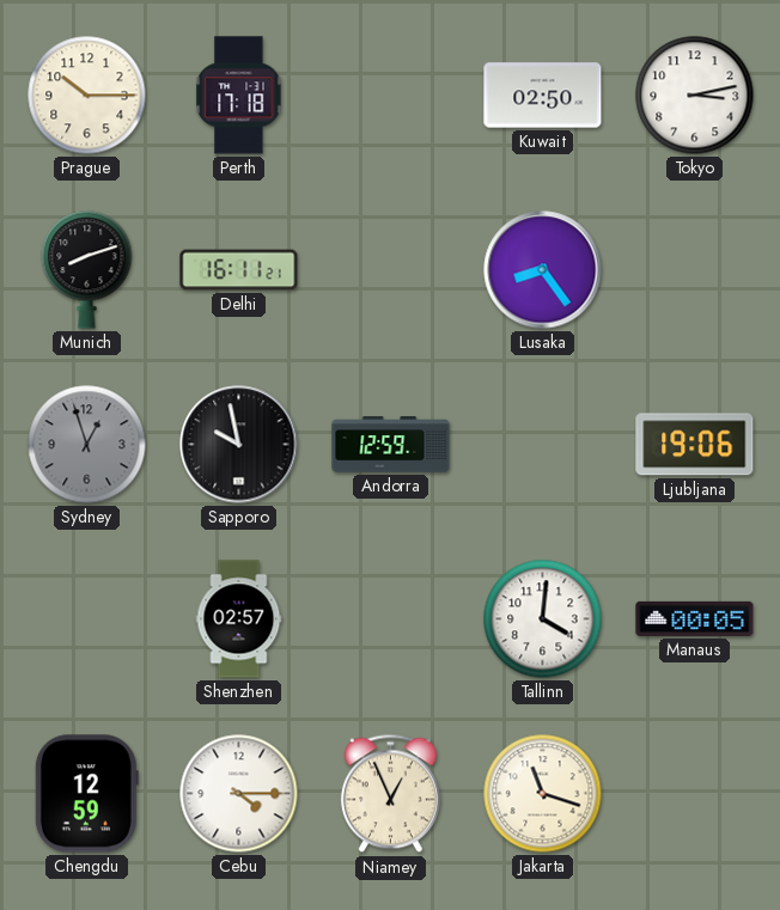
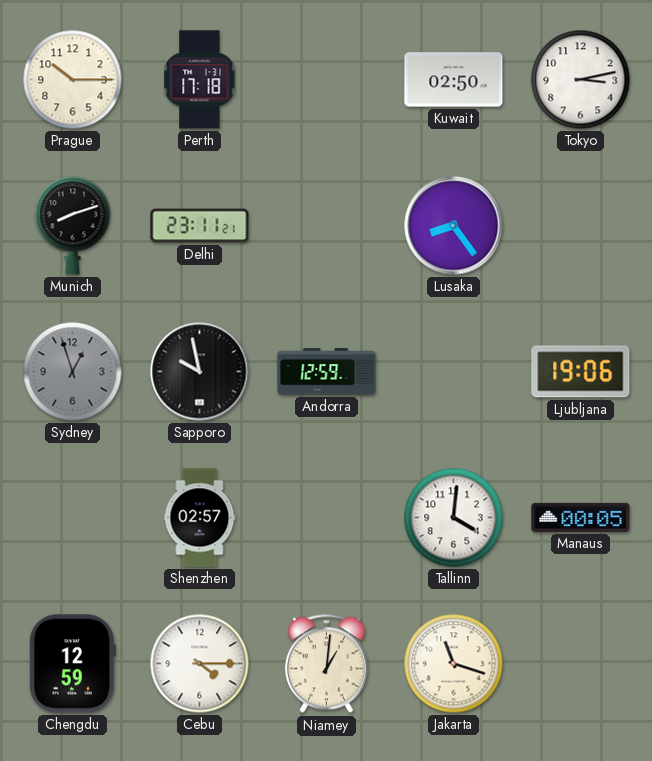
Delhi: 16:11 -> 23:11
Niamey: 12:56 -> 1:01
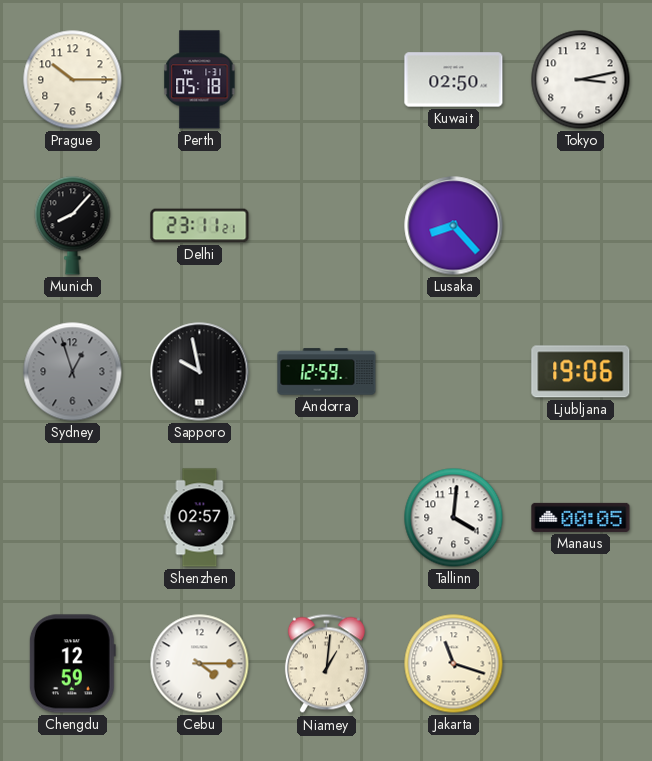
Perth: 17:18 -> 05:18
Munich: 8:12 -> 8:07
Lusaka: 8:24 -> 8:23
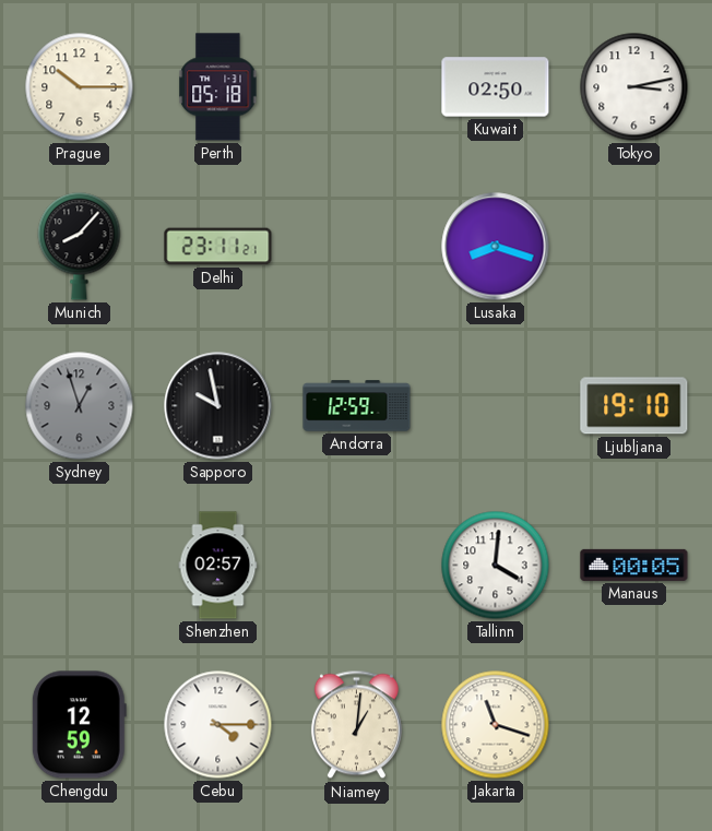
Lusaka: 8:23 -> 8:18
Ljubljana: 19:06 -> 19:10
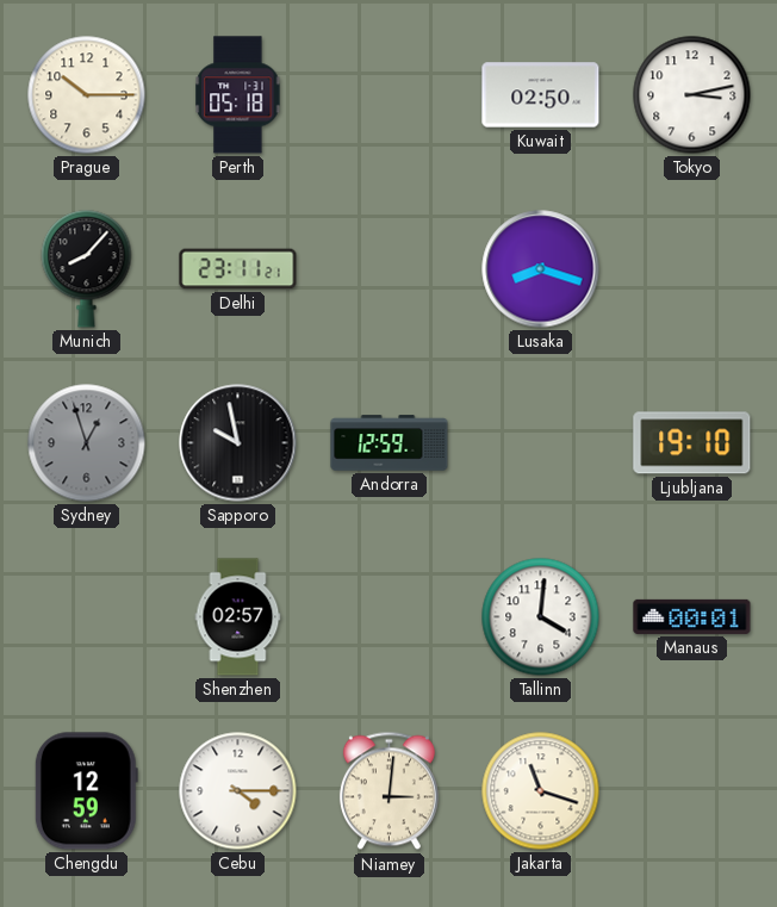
Manaus: 00:05 -> 00:01
Niamey: 1:01 -> 3:01
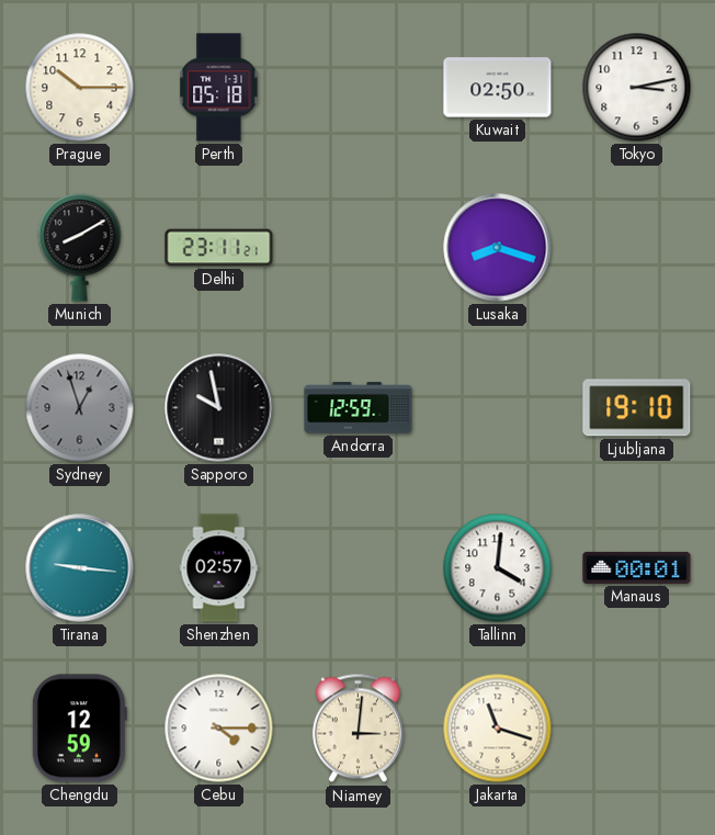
Munich: 8:07 -> 8:10
Tirana: none -> 9:16
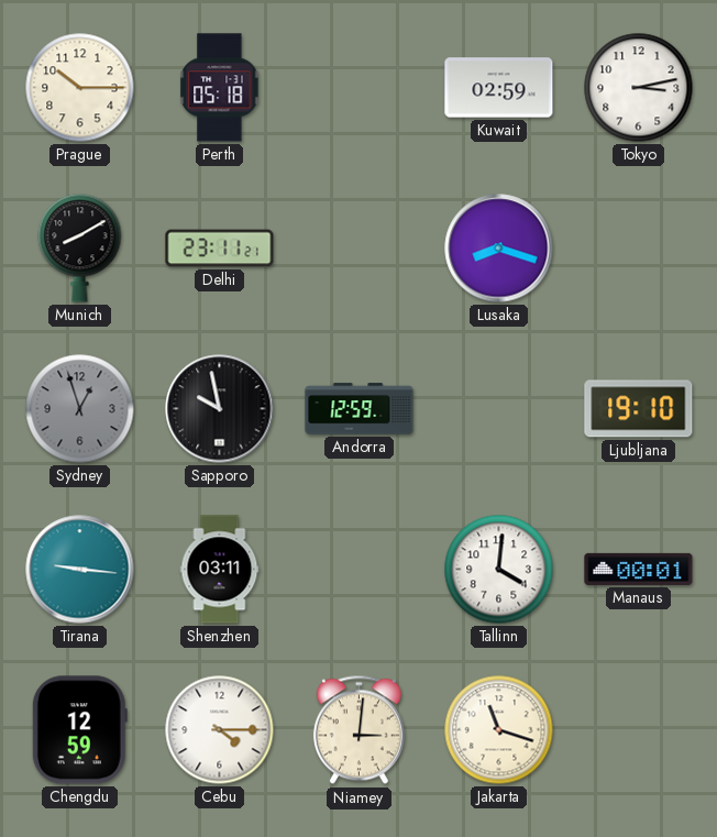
Kuwait: 02:50 -> 02:59
Shenzhen: 02:57 -> 03:11
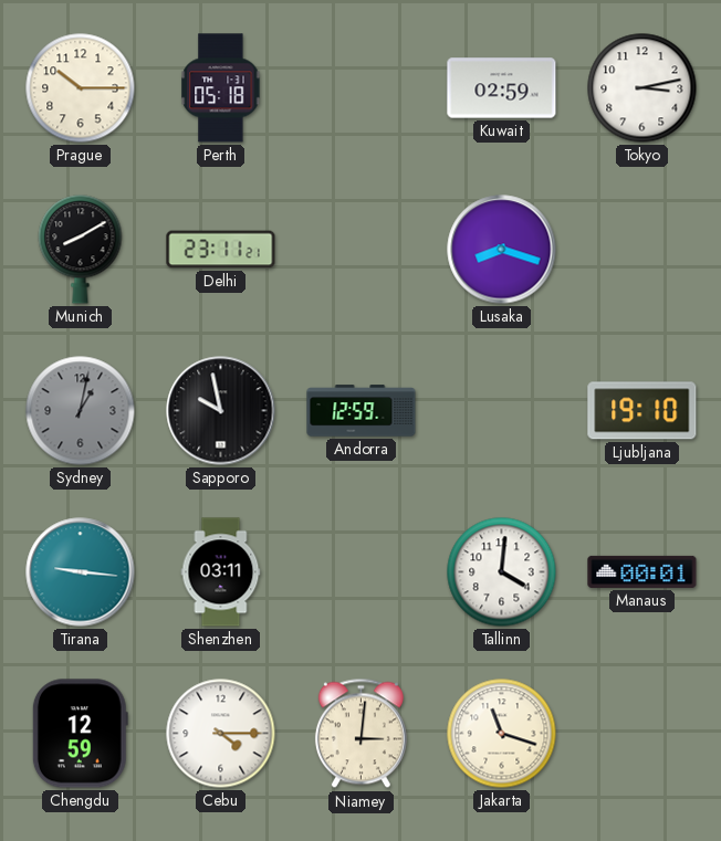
Sydney: 12:57 -> 1:02
